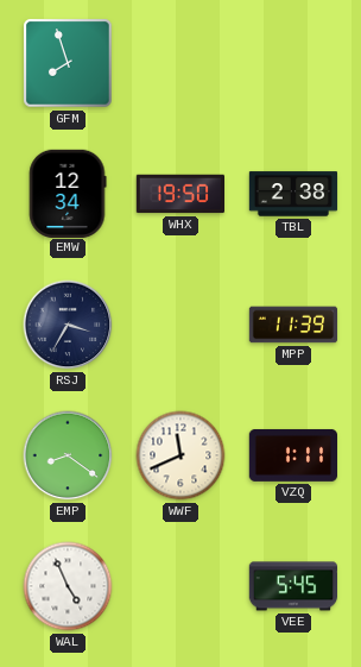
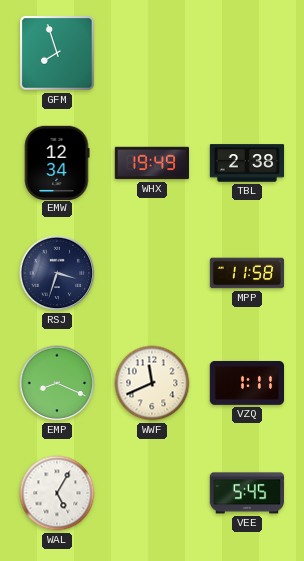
WHX: 19:50 -> 19:49
RSJ: 3:35 -> 3:33
MPP: 11:39 -> 11:58
EMP: 8:21 -> 8:19
WAL: 4:56 -> 5:05
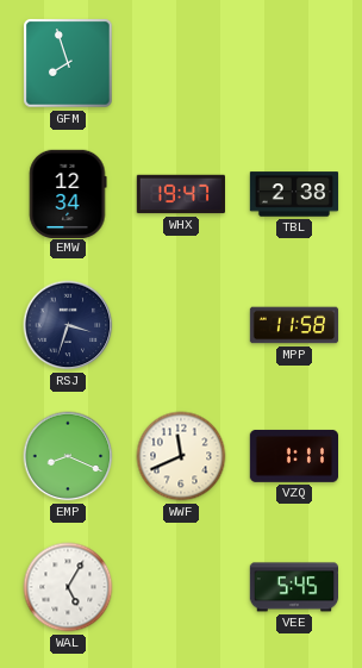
WHX: 19:49 -> 19:47
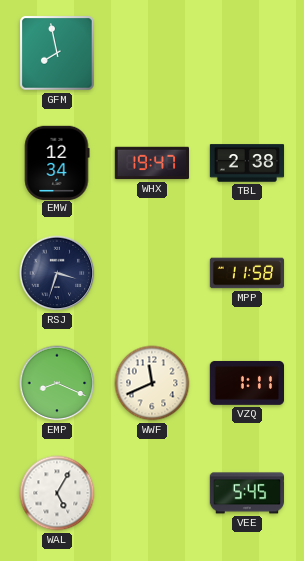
GFM: 7:57 -> 7:58
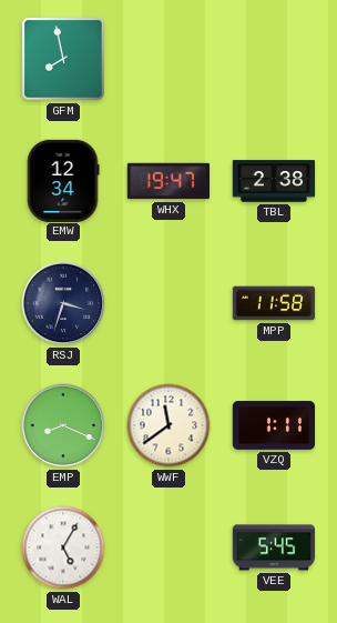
WWF: 11:41 -> 11:39
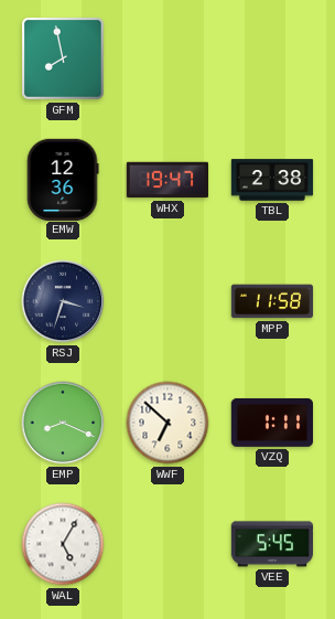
EMW: 12:34 -> 12:36
WWF: 11:39 -> 6:52
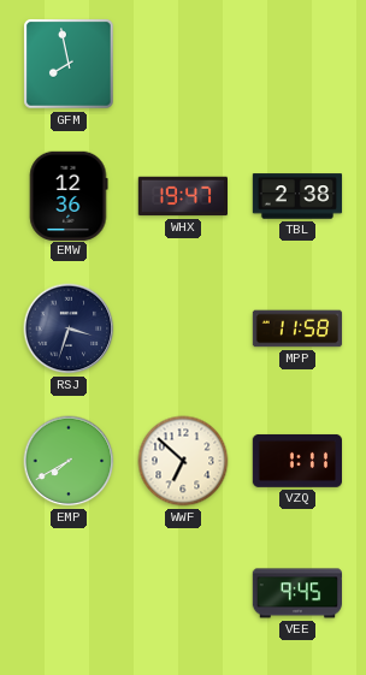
EMP: 8:19 -> 7:40
WAL: 5:05 -> none
VEE: 5:45 -> 9:45
